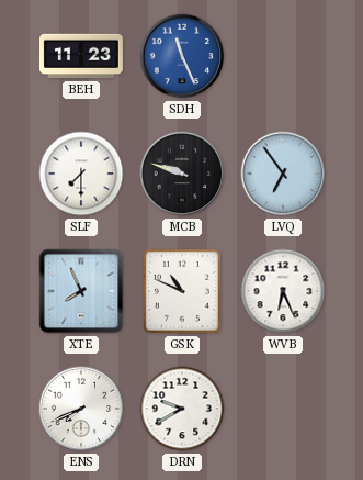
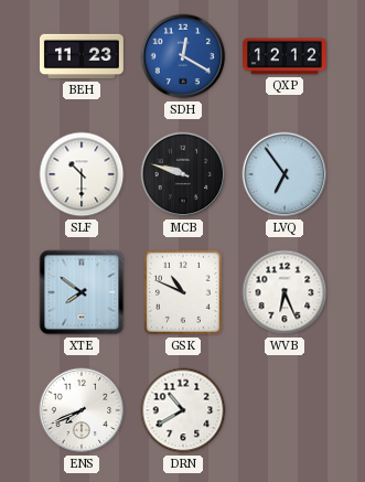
SDH: 11:26 -> 12:20
QXP: none -> 12:12
SLF: 7:30 -> 10:30
XTE: 7:56 -> 7:51
DRN: 9:40 -> 10:40
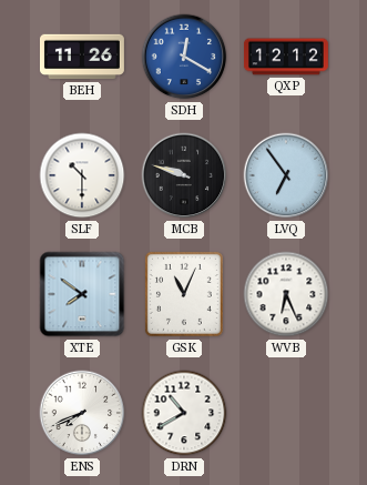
BEH: 11:23 -> 11:26
GSK: 10:49 -> 11:04
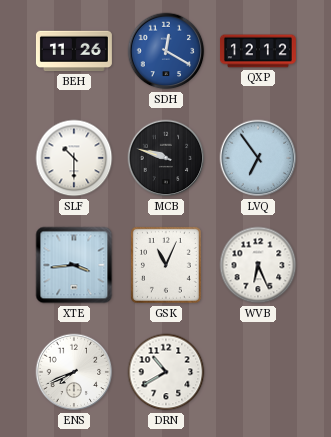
XTE: 7:51 -> 3:44
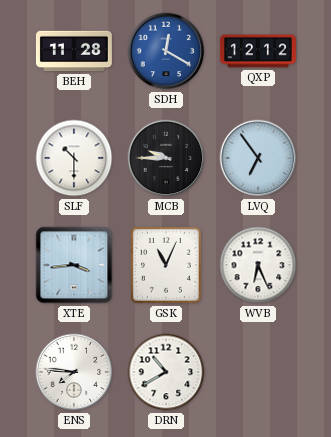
BEH: 11:26 -> 11:28
MCB: 9:48 -> 9:45
ENS: 7:41 -> 7:46
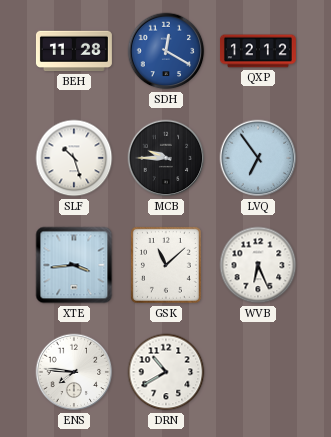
SLF: 10:30 -> 10:27
GSK: 11:04 -> 11:08
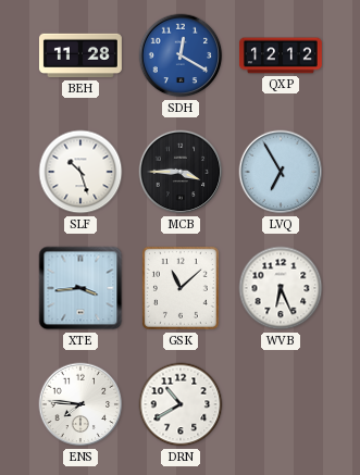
MCB: 9:45 -> 3:45
LVQ: 6:54 -> 6:55
